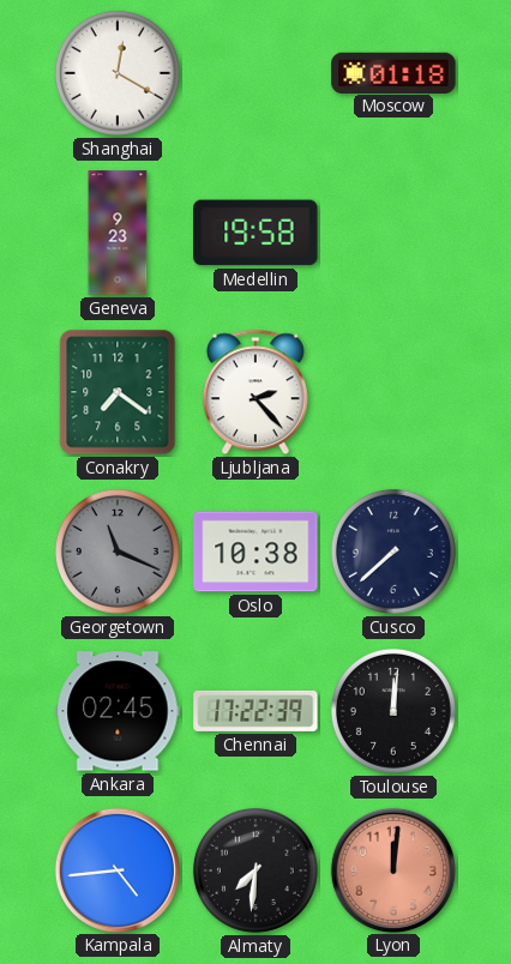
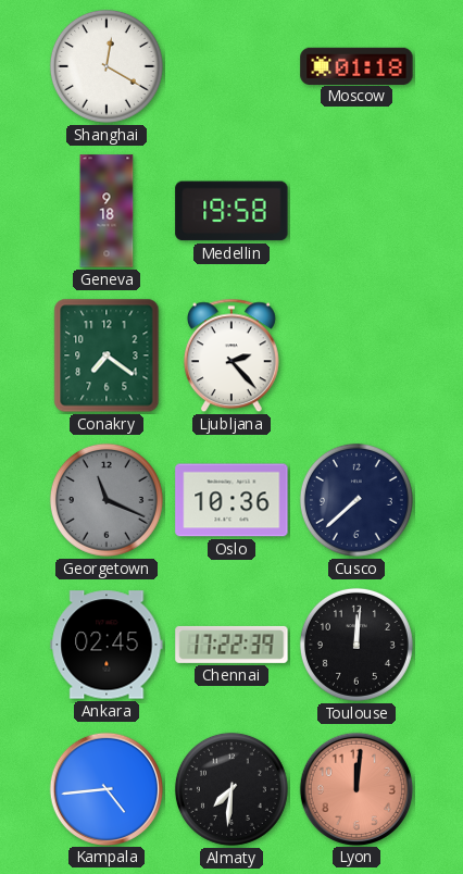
Geneva: 9:23 -> 9:18
Oslo: 10:38 -> 10:36
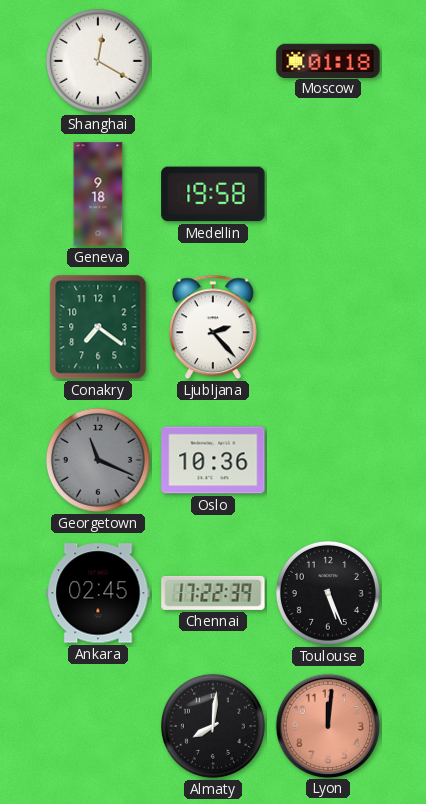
Cusco: 7:38 -> none
Toulouse: 12:01 -> 5:26
Kampala: 4:44 -> none
Almaty: 7:31 -> 8:01
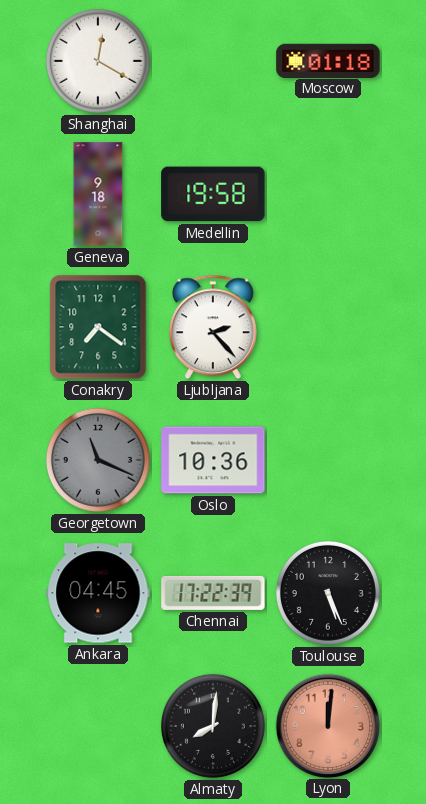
Ankara: 02:45 -> 04:45
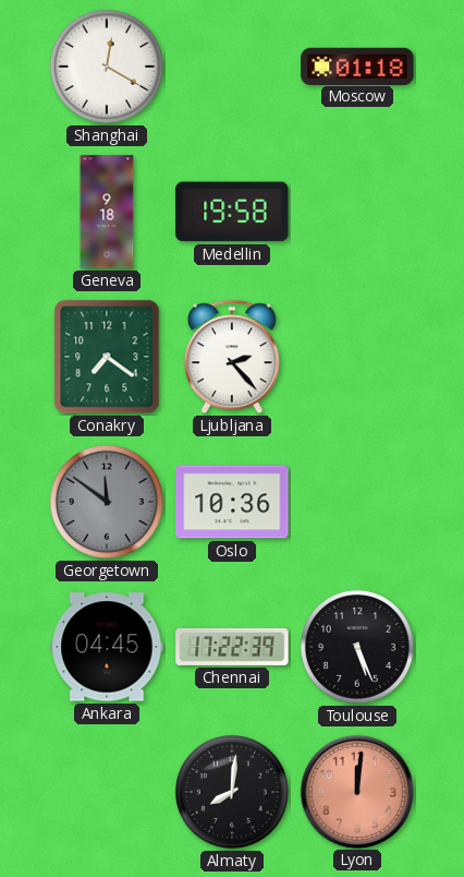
Georgetown: 11:19 -> 11:51
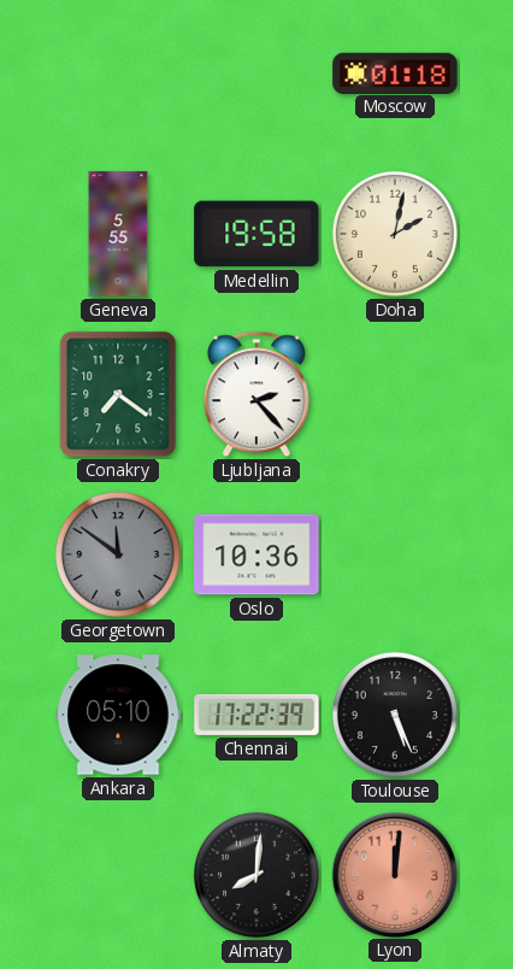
Shanghai: 12:20 -> none
Geneva: 9:18 -> 5:55
Doha: none -> 2:02
Ankara: 04:45 -> 05:10
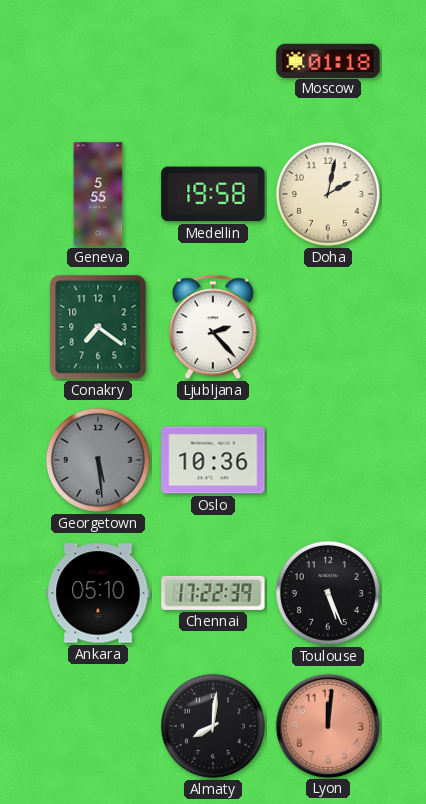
Georgetown: 11:51 -> 5:29
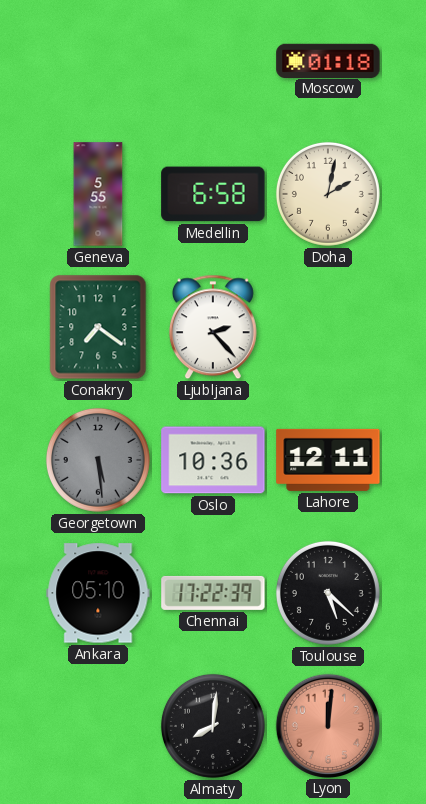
Medellin: 19:58 -> 6:58
Lahore: none -> 12:11
Toulouse: 5:26 -> 5:22
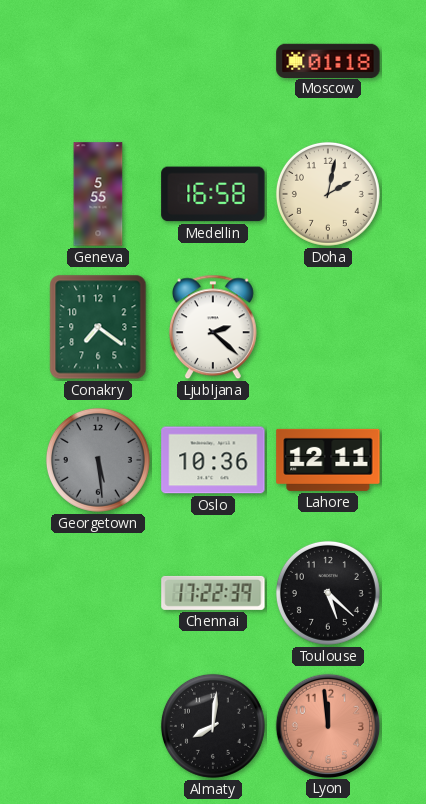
Medellin: 6:58 -> 16:58
Ljubljana: 2:23 -> 2:22
Ankara: 05:10 -> none
Lyon: 12:01 -> 11:59
